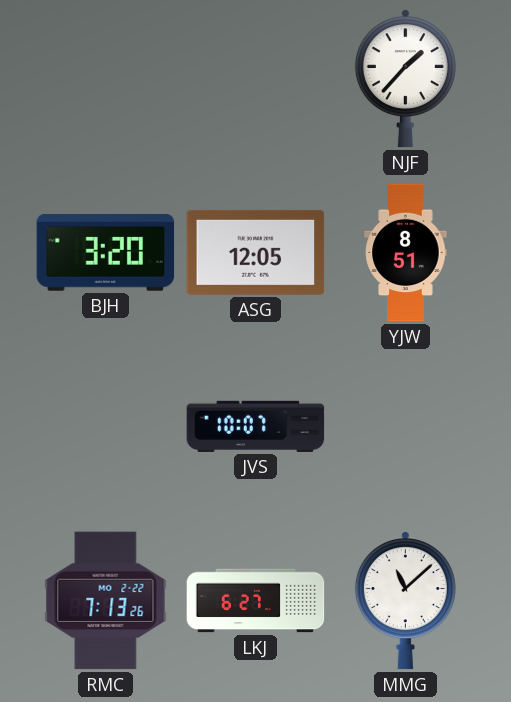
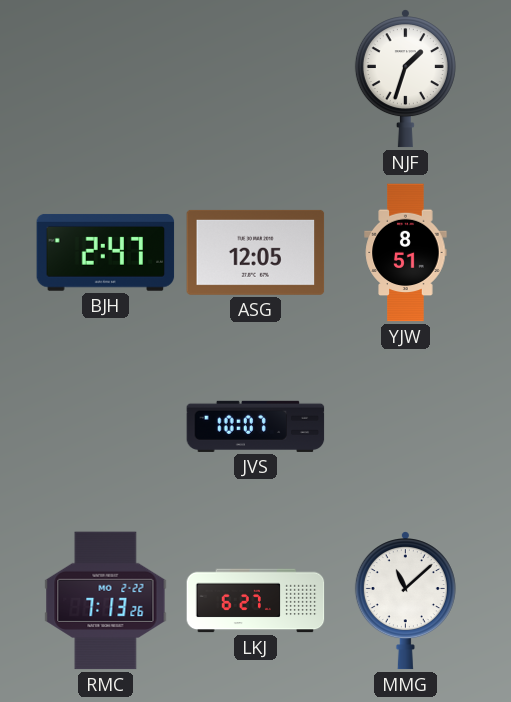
NJF: 1:37 -> 1:33
BJH: 3:20 -> 2:47
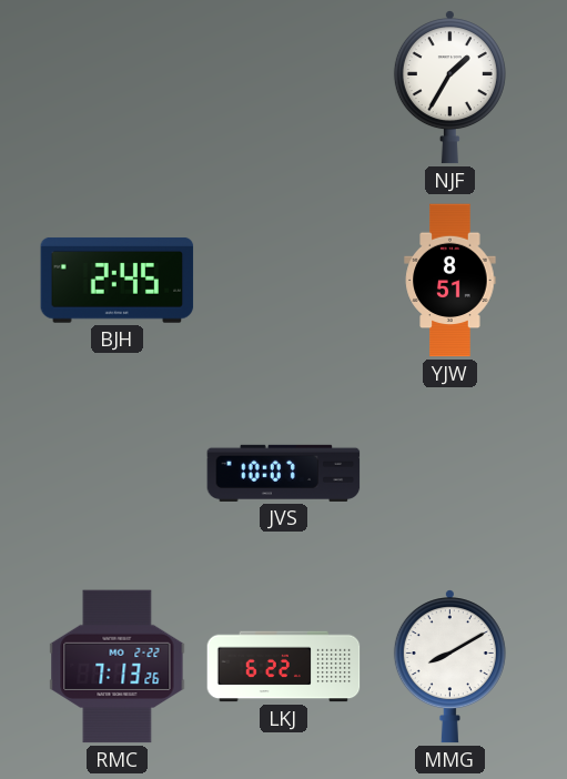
NJF: 1:33 -> 1:35
BJH: 2:47 -> 2:45
ASG: 12:05 -> none
LKJ: 6:27 -> 6:22
MMG: 11:08 -> 8:10
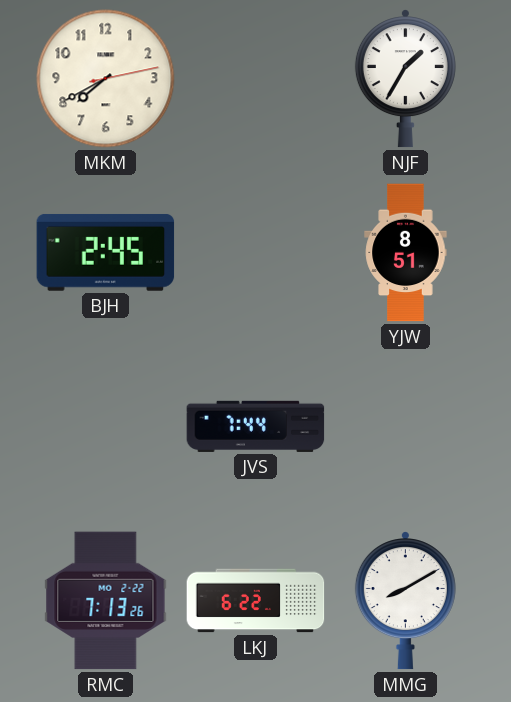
MKM: none -> 7:40
JVS: 10:07 -> 7:44
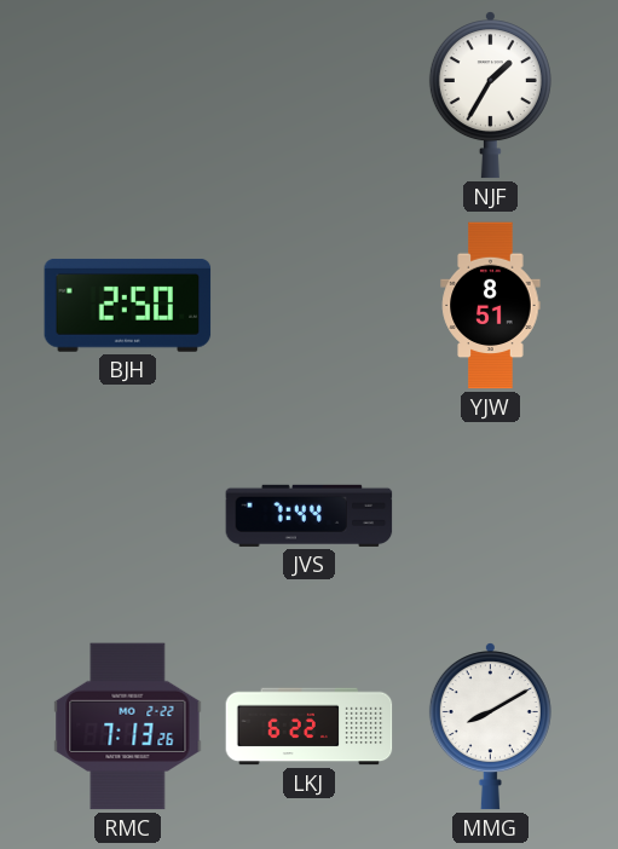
MKM: 7:40 -> none
BJH: 2:45 -> 2:50
